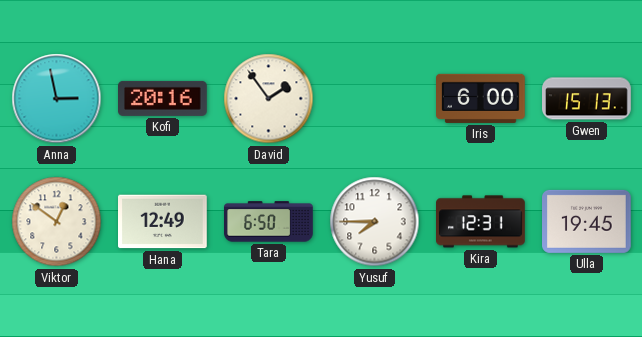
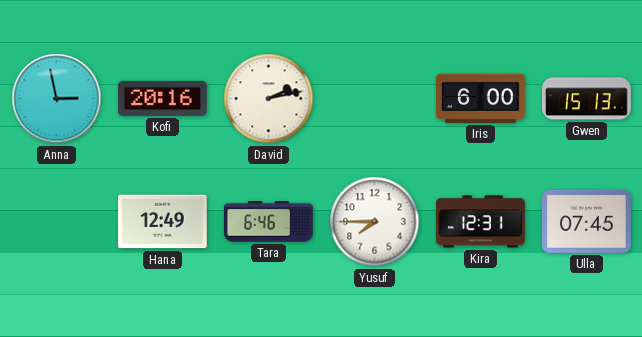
David: 1:54 -> 2:13
Viktor: 12:51 -> none
Tara: 6:50 -> 6:46
Ulla: 19:45 -> 07:45
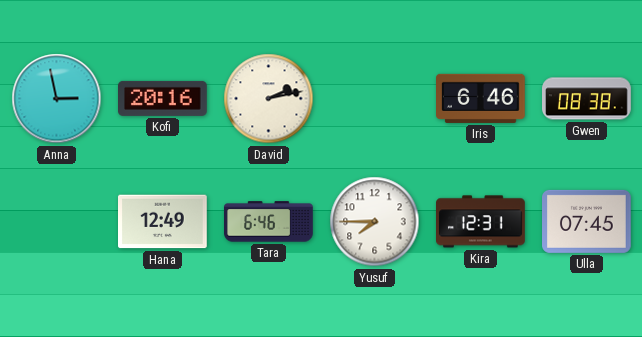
Iris: 6:00 -> 6:46
Gwen: 15:13 -> 08:38
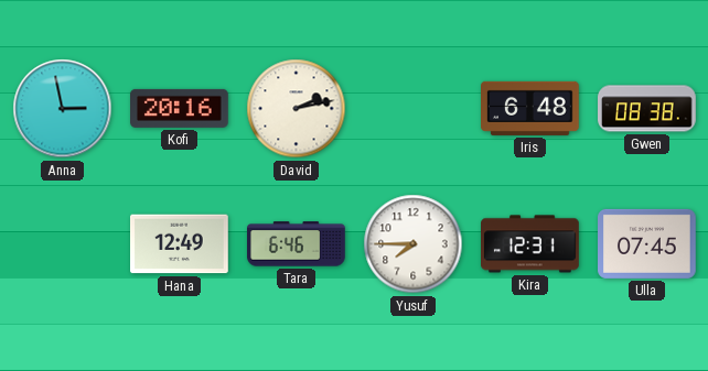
Iris: 6:46 -> 6:48
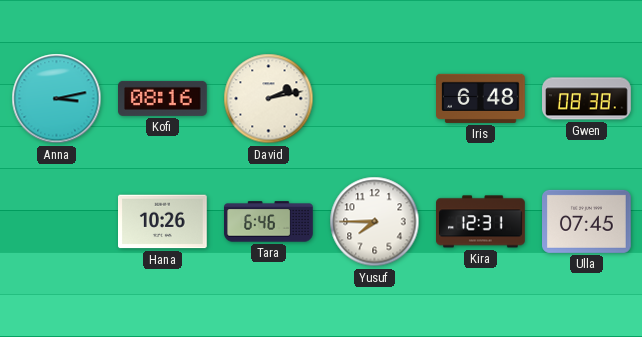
Anna: 2:58 -> 3:13
Kofi: 20:16 -> 08:16
Hana: 12:49 -> 10:26
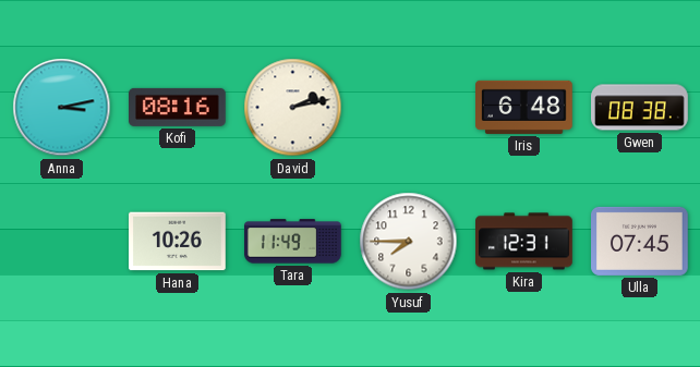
Tara: 6:46 -> 11:49
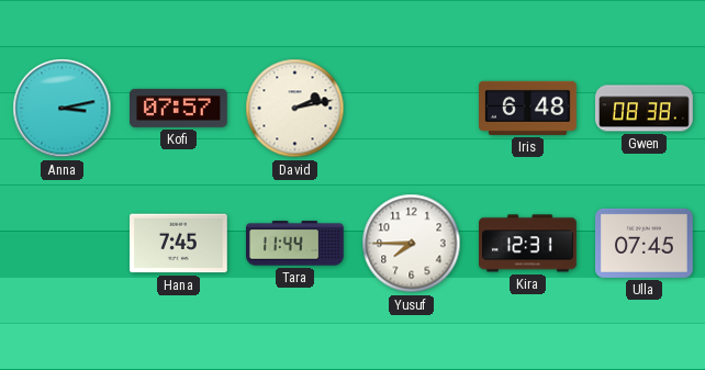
Kofi: 08:16 -> 07:57
Hana: 10:26 -> 7:45
Tara: 11:49 -> 11:44
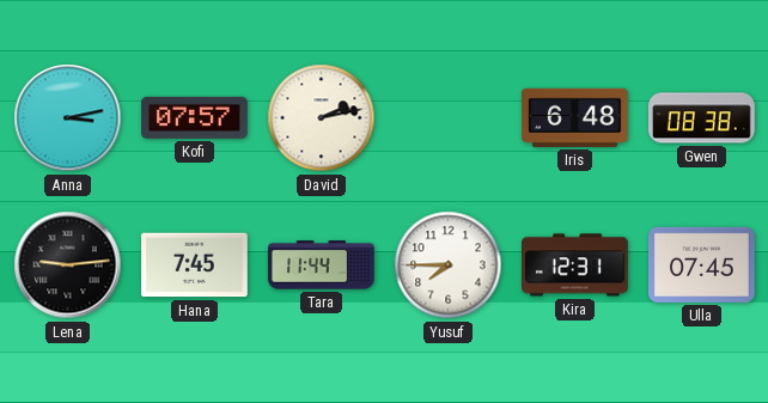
Lena: none -> 9:14
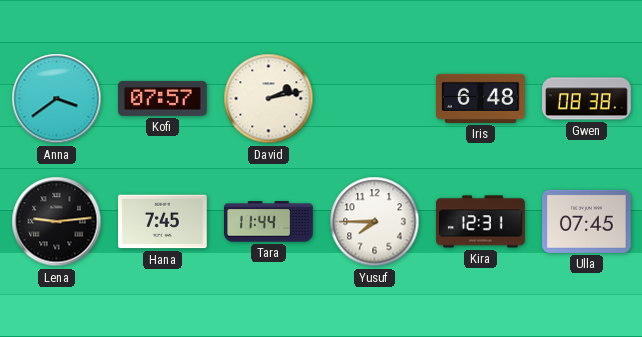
Anna: 3:13 -> 3:39
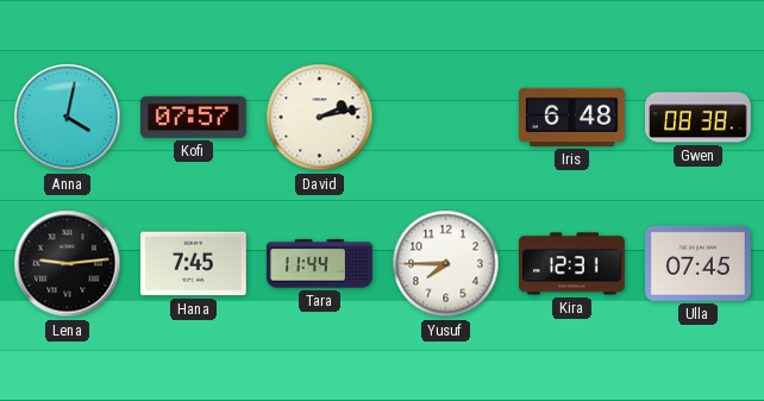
Anna: 3:39 -> 4:02
